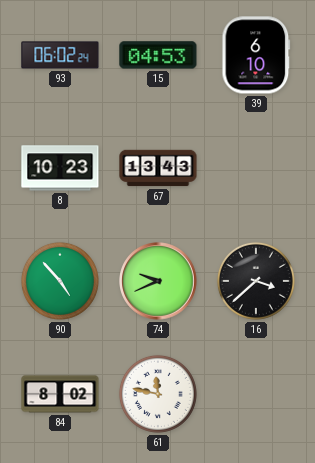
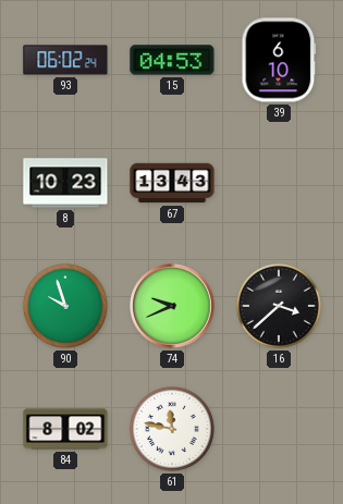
90: 4:53 -> 9:57
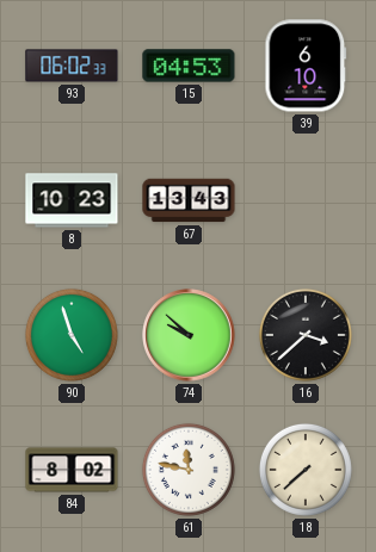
93: 06:02:24 -> 06:02:33
90: 9:57 -> 4:57
74: 9:41 -> 9:52
18: none -> 7:38
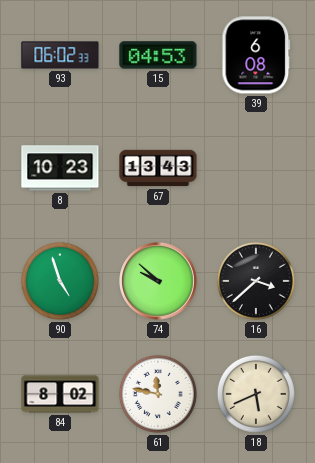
39: 6:10 -> 6:08
18: 7:38 -> 5:41
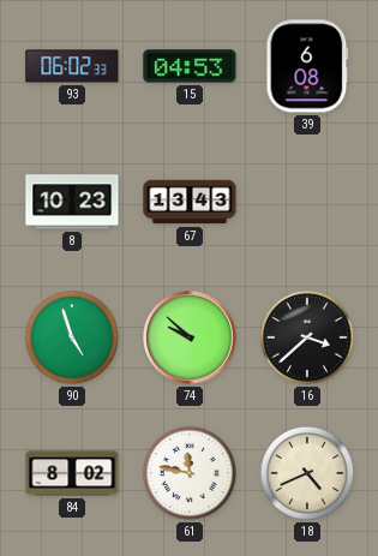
18: 5:41 -> 4:41
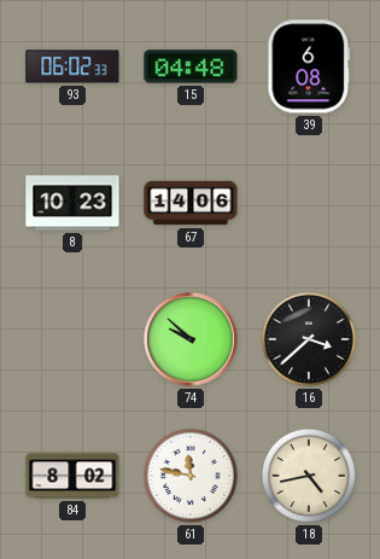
15: 04:53 -> 04:48
67: 13:43 -> 14:06
90: 4:57 -> none
18: 4:41 -> 4:43
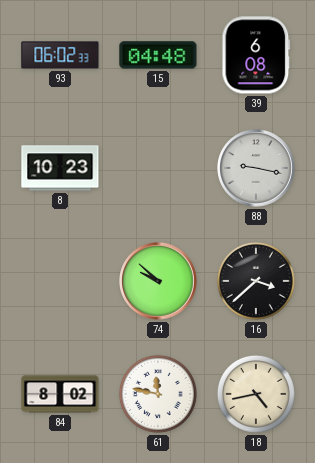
67: 14:06 -> none
88: none -> 9:17
